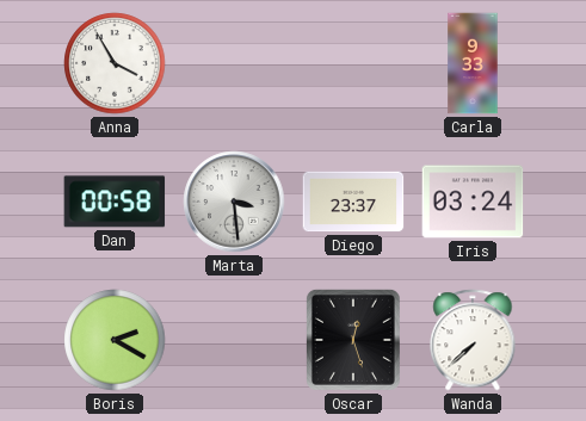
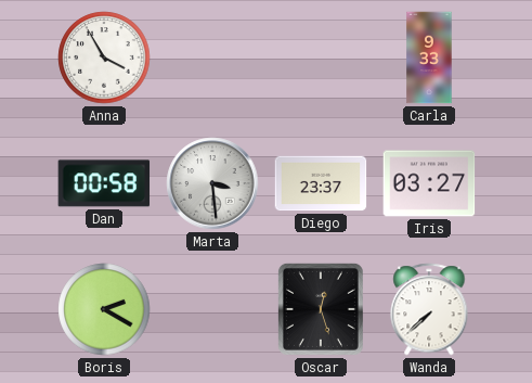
Iris: 03:24 -> 03:27
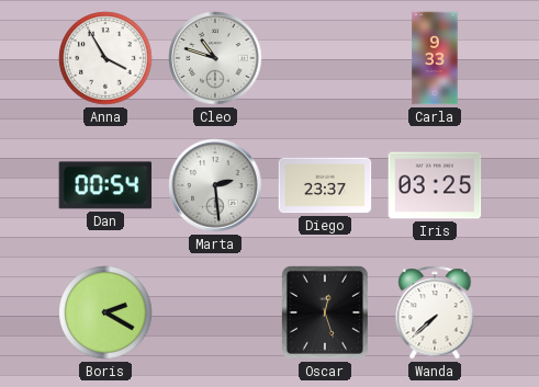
Cleo: none -> 10:48
Dan: 00:58 -> 00:54
Marta: 3:29 -> 2:29
Iris: 03:27 -> 03:25
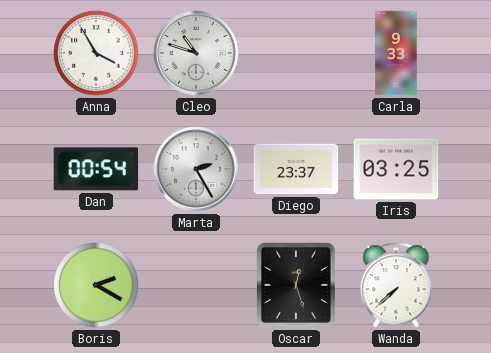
Marta: 2:29 -> 2:25
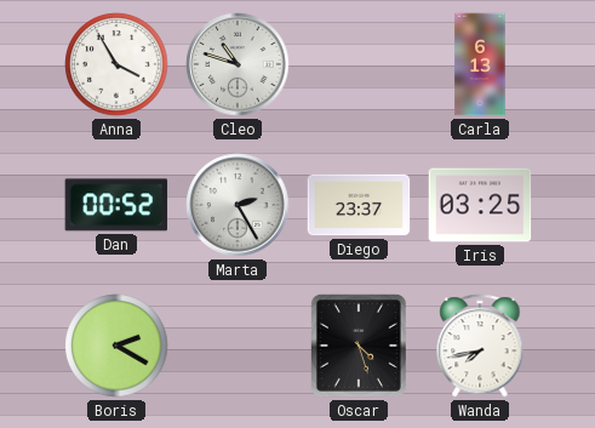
Carla: 9:33 -> 6:13
Dan: 00:54 -> 00:52
Oscar: 12:27 -> 4:27
Wanda: 7:38 -> 7:43
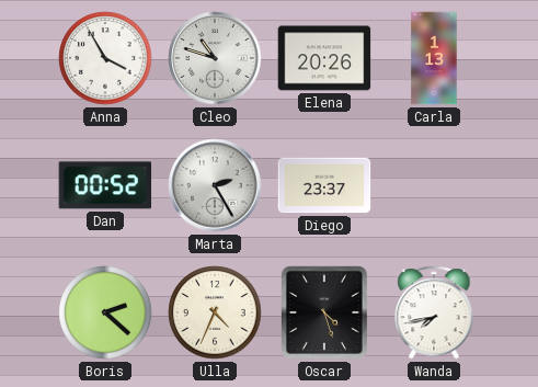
Elena: none -> 20:26
Carla: 6:13 -> 1:13
Iris: 03:25 -> none
Boris: 2:20 -> 2:22
Ulla: none -> 4:34
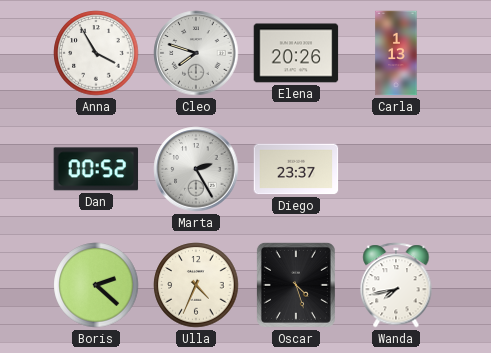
Cleo: 10:48 -> 7:48
